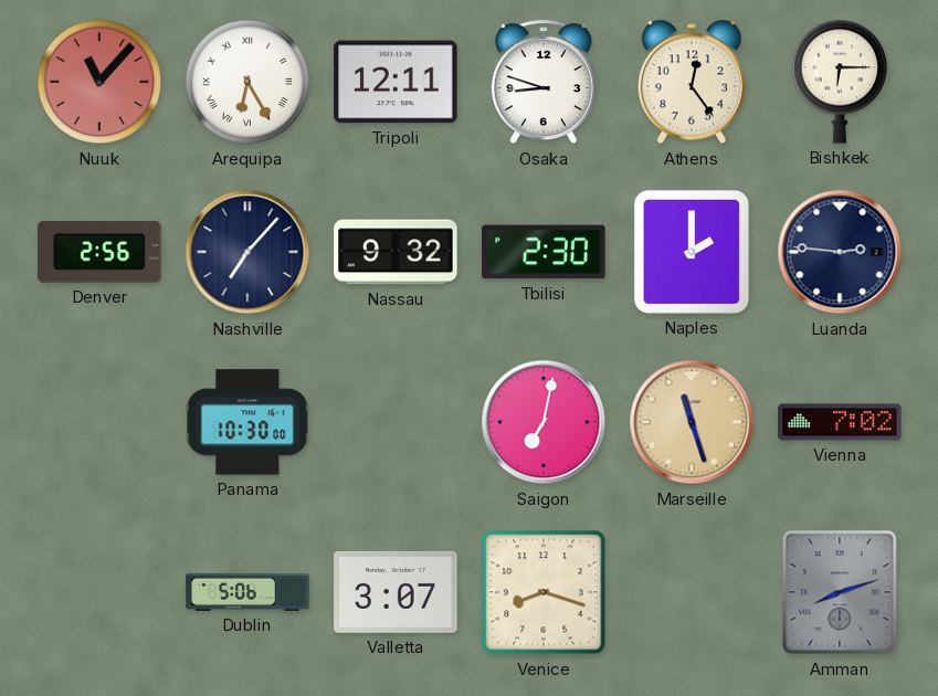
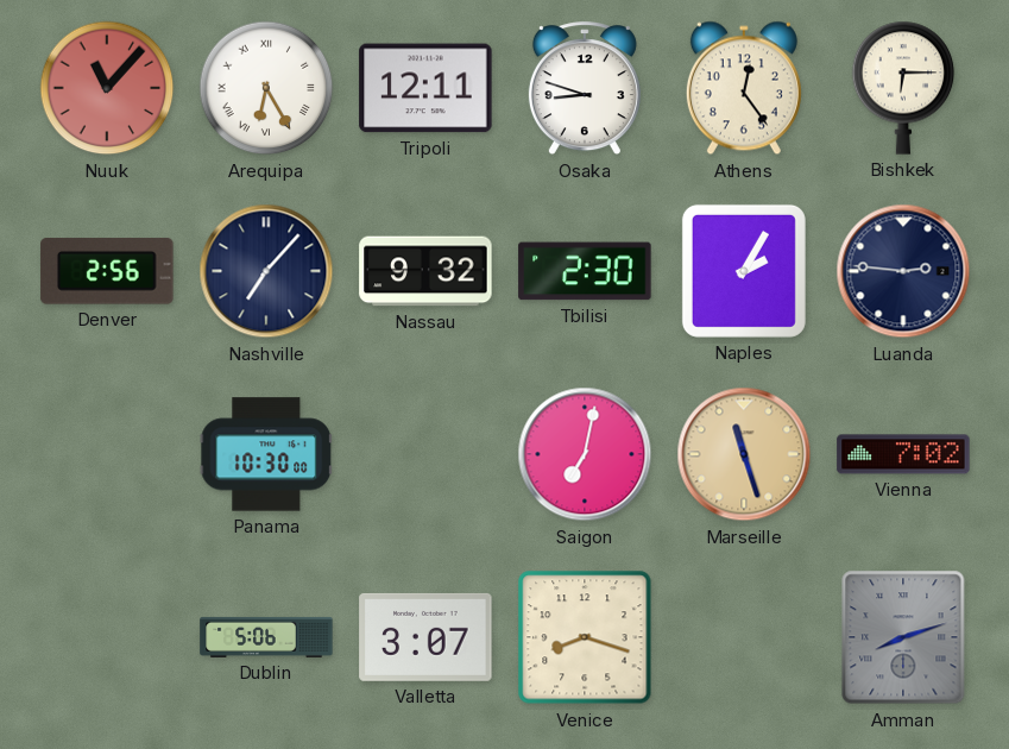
Naples: 2:00 -> 2:05
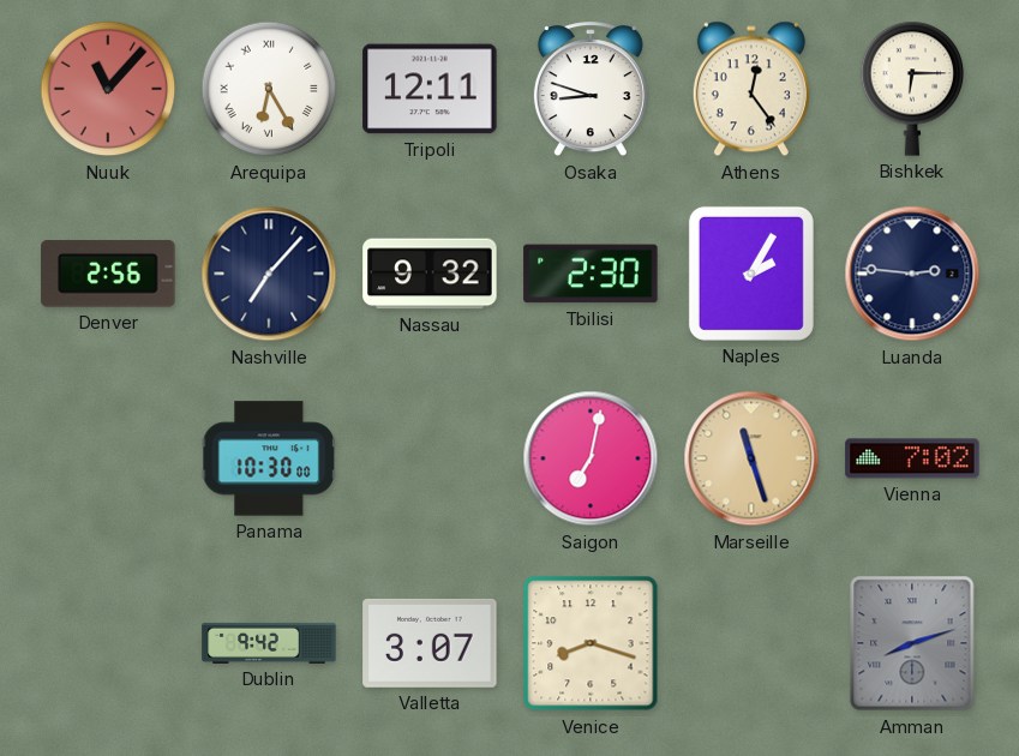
Dublin: 5:06 -> 9:42
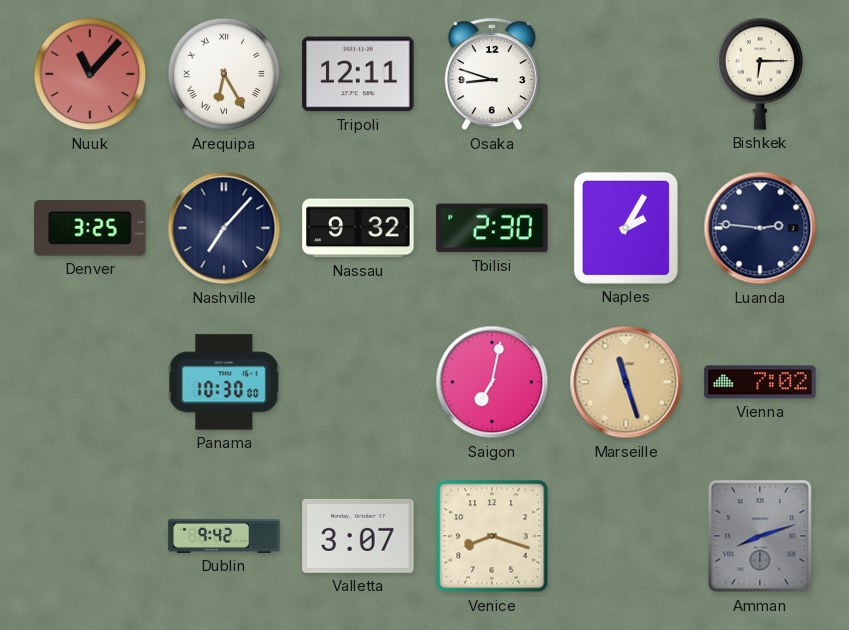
Athens: 12:24 -> none
Denver: 2:56 -> 3:25
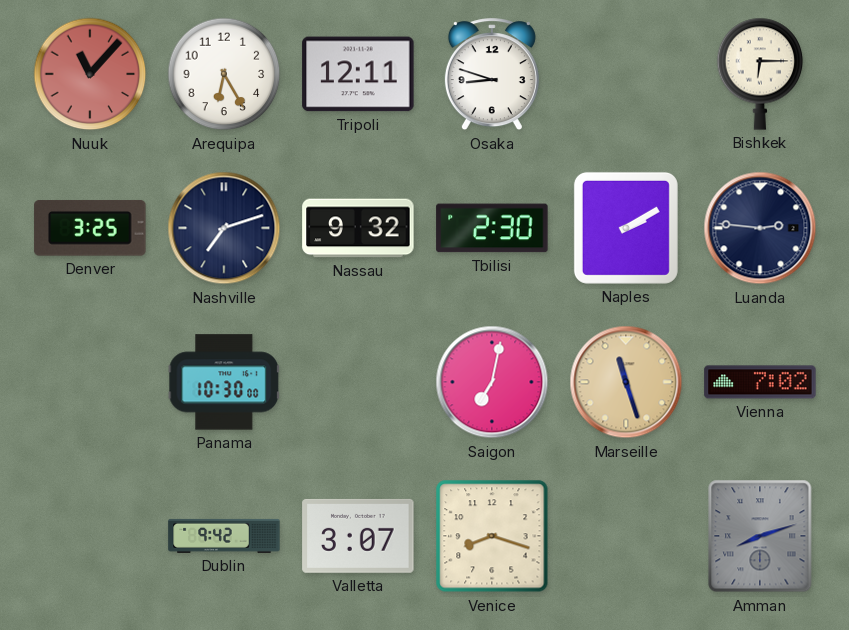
Arequipa numerals: Roman -> Arabic
Nashville: 7:07 -> 7:12
Naples: 2:05 -> 2:10
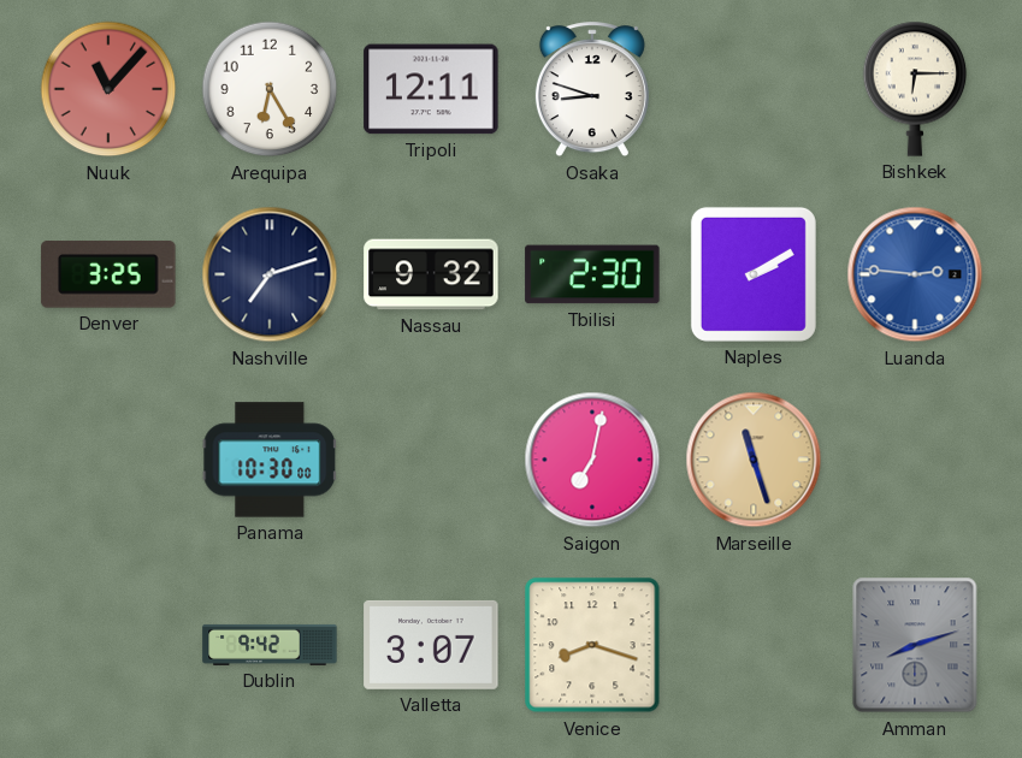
Luanda dial: navy -> blue
Vienna: 7:02 -> none
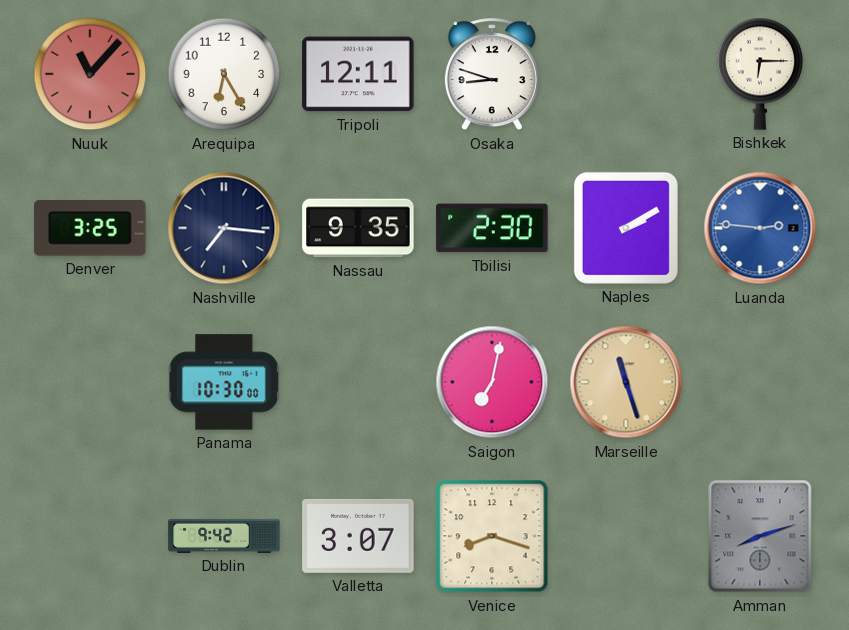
Nashville: 7:12 -> 7:16
Nassau: 9:32 -> 9:35
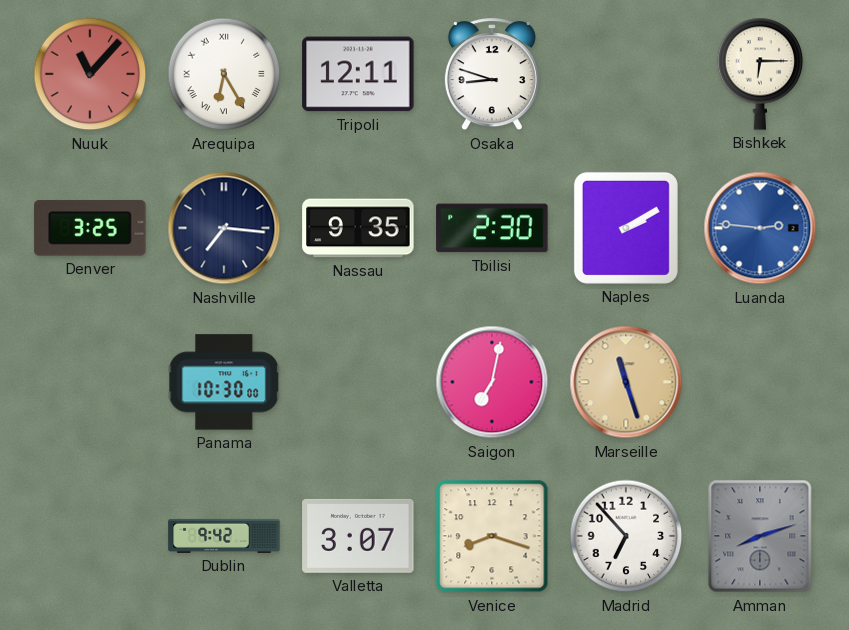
Arequipa numerals: Arabic -> Roman
Madrid: none -> 6:53
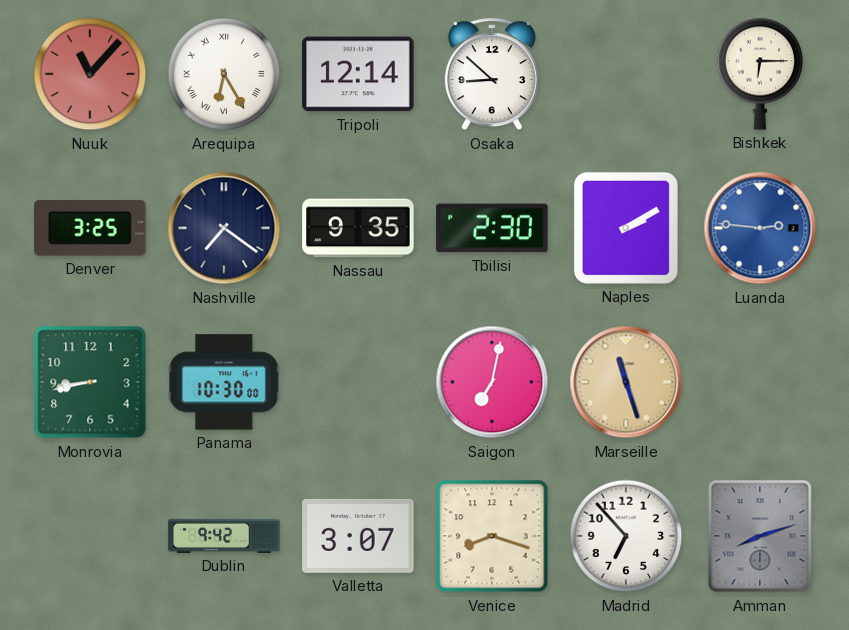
Tripoli: 12:11 -> 12:14
Osaka: 8:48 -> 8:52
Nashville: 7:16 -> 7:21
Monrovia: none -> 8:43
